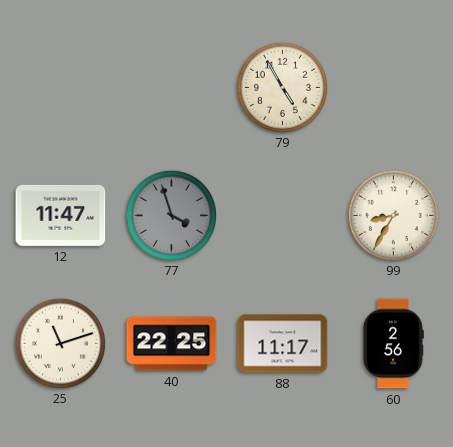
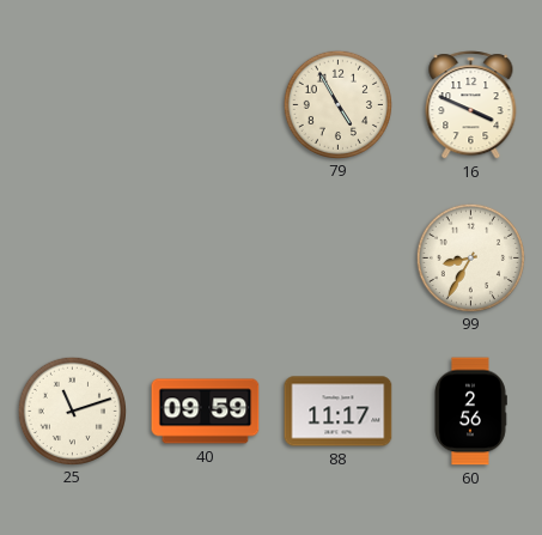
16: none -> 3:49
12: 11:47 -> none
77: 3:57 -> none
40: 22:25 -> 09:59
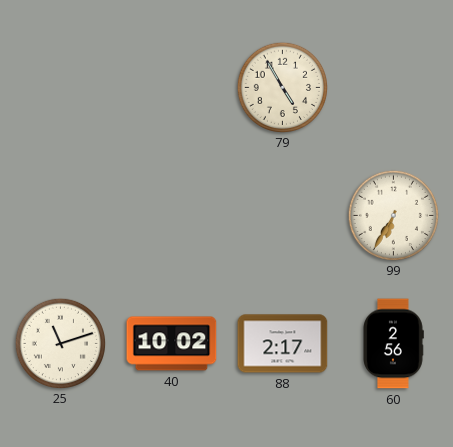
16: 3:49 -> none
99: 8:35 -> 6:35
40: 09:59 -> 10:02
88: 11:17 -> 2:17
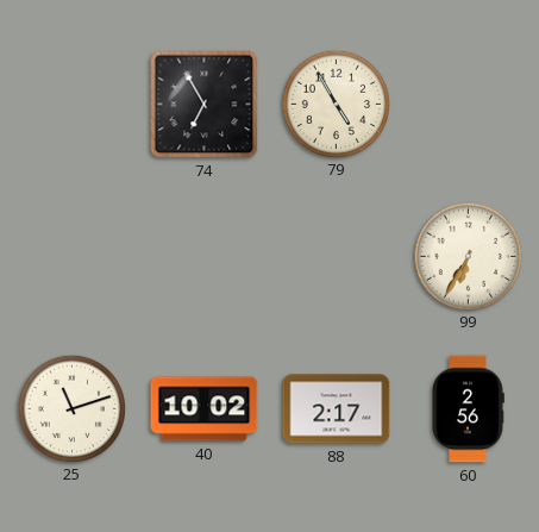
74: none -> 6:55
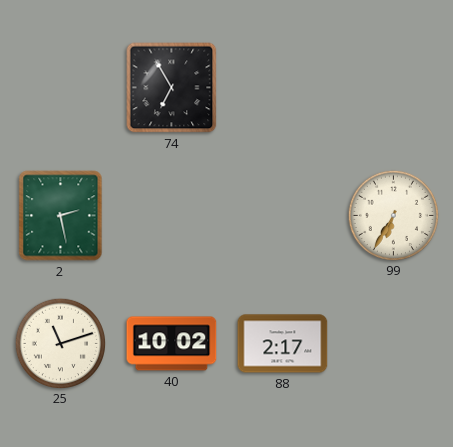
79: 4:55 -> none
2: none -> 2:28
60: 2:56 -> none
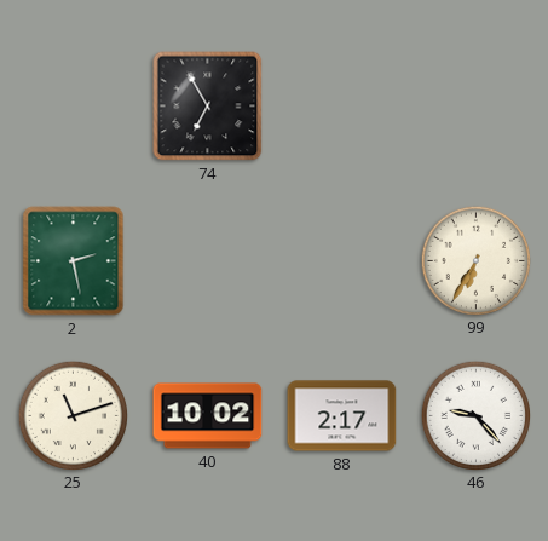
46: none -> 9:23
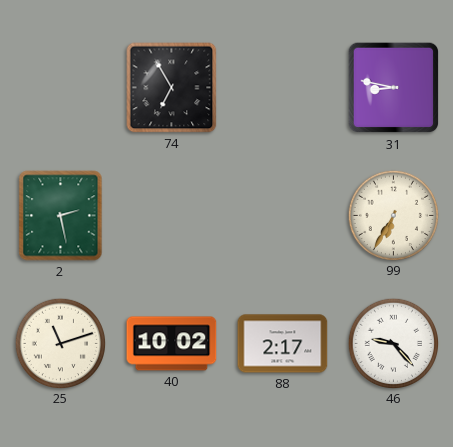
31: none -> 8:47
